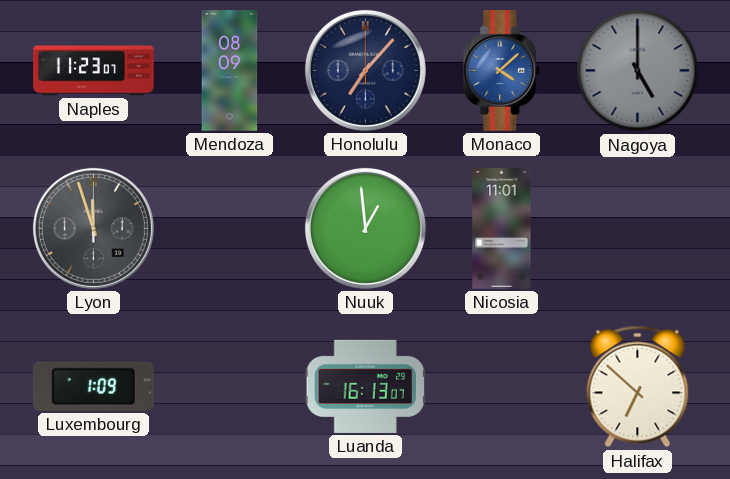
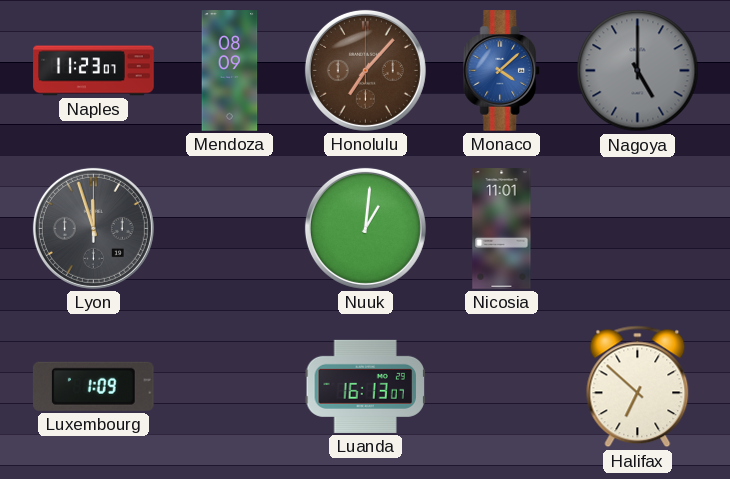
Honolulu dial: navy -> brown
Nuuk: 12:59 -> 1:01
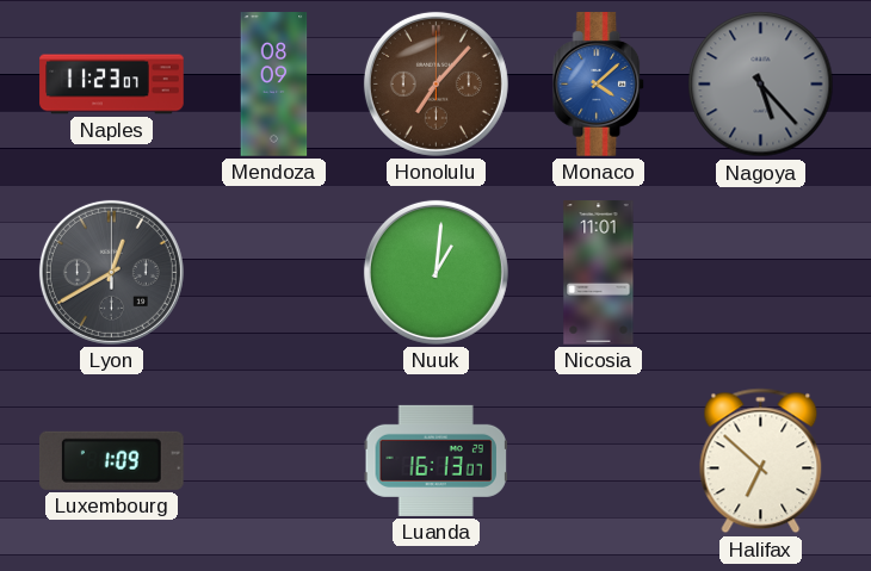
Nagoya: 5:00 -> 5:23
Lyon: 11:57 -> 12:40
